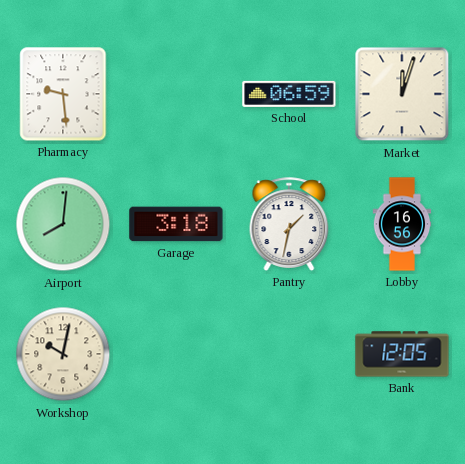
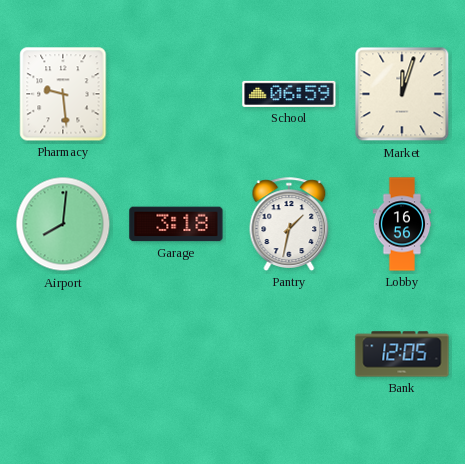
Workshop: 10:02 -> none
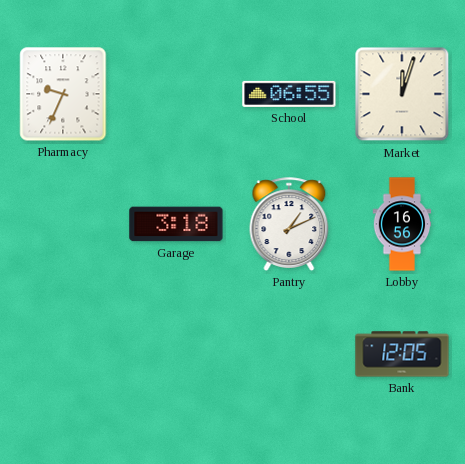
Pharmacy: 9:29 -> 9:34
School: 06:59 -> 06:55
Airport: 8:01 -> none
Pantry: 1:32 -> 1:11
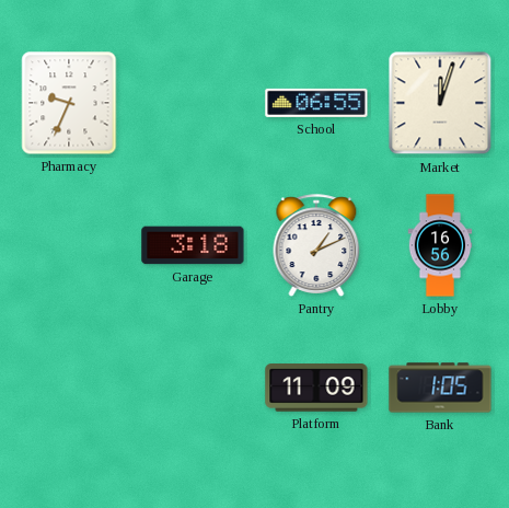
Platform: none -> 11:09
Bank: 12:05 -> 1:05
